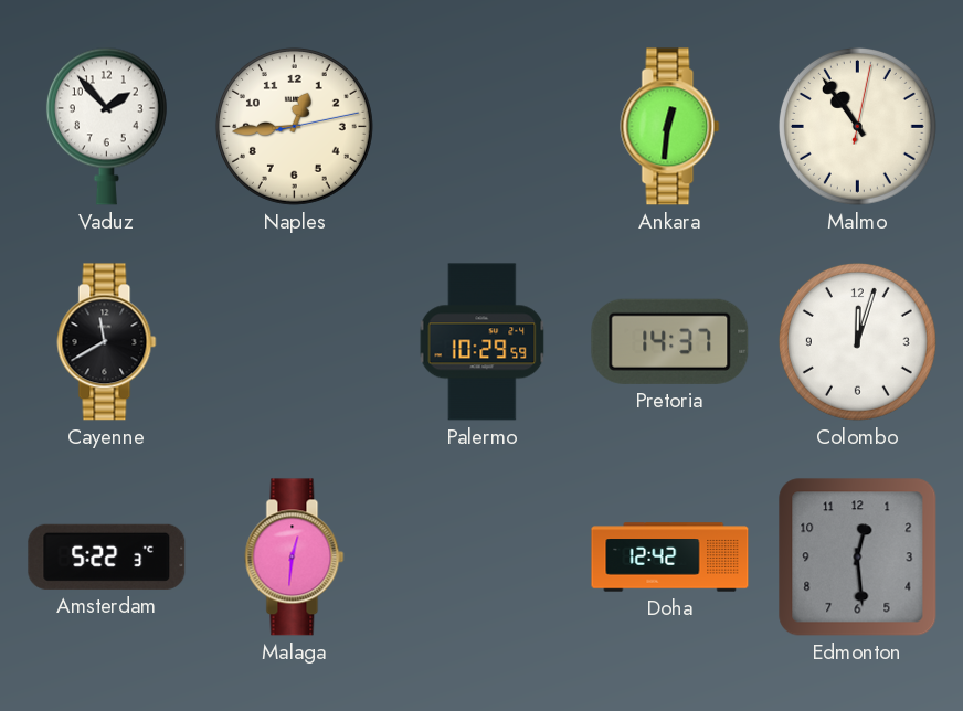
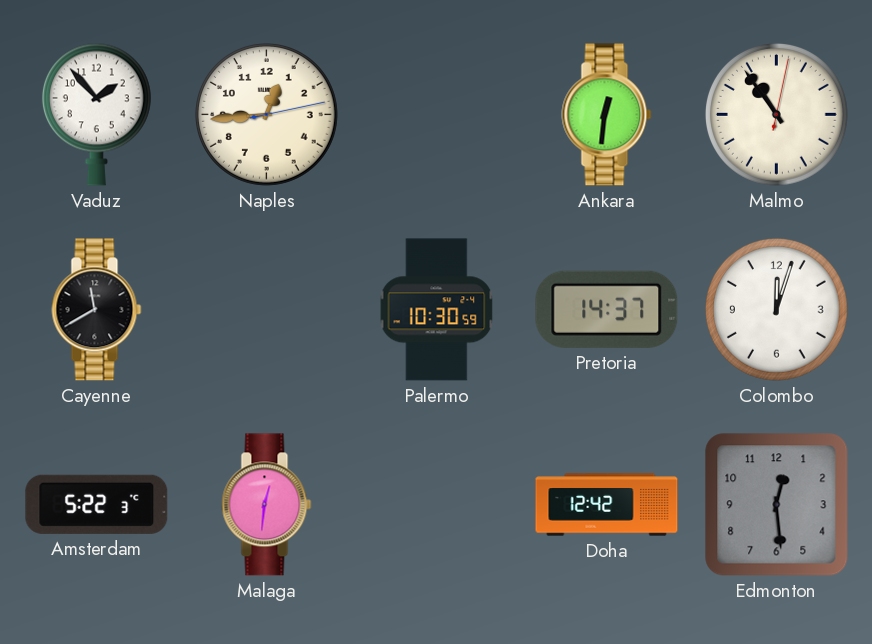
Palermo: 10:29 -> 10:30
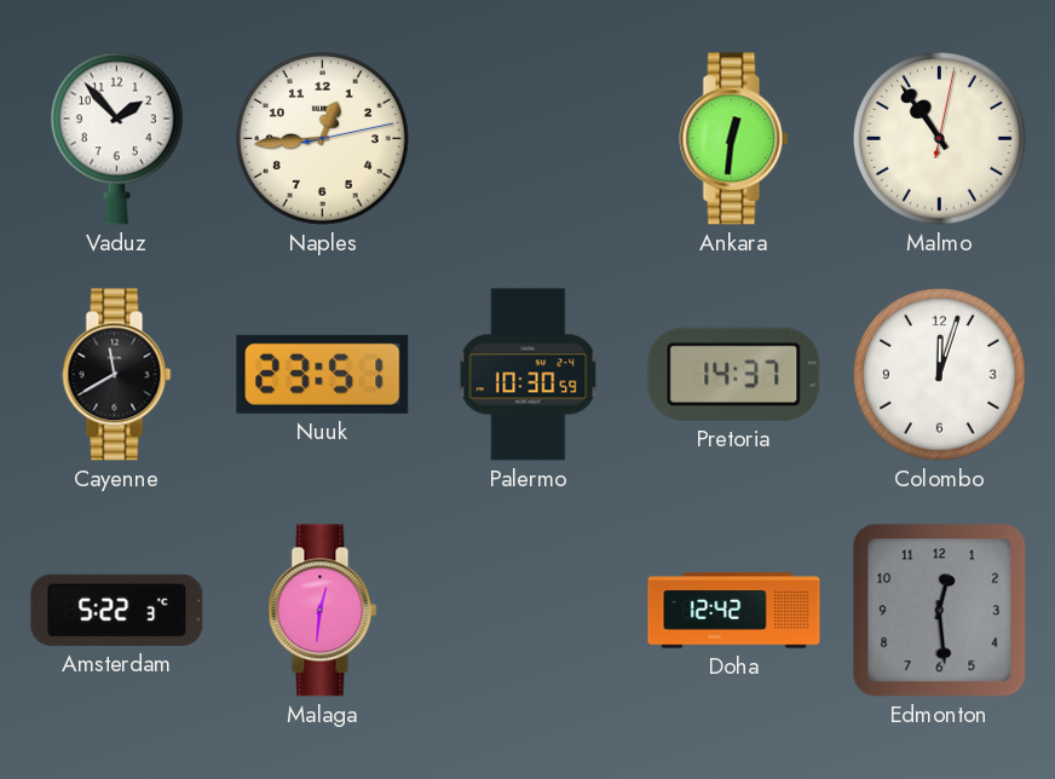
Nuuk: none -> 23:51
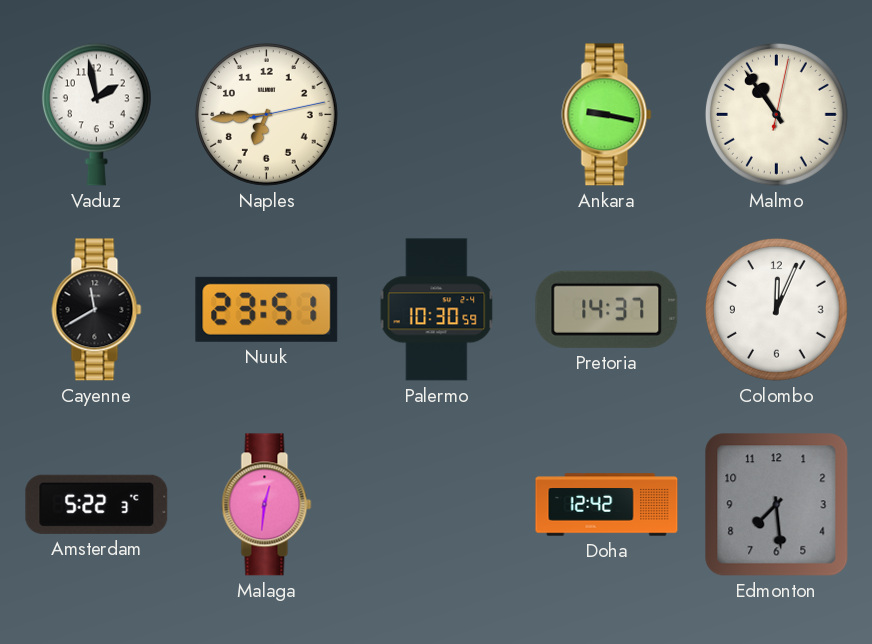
Vaduz: 1:53 -> 1:58
Naples: 12:44 -> 6:44
Ankara: 12:31 -> 9:17
Colombo: 12:03 -> 12:04
Edmonton: 12:29 -> 7:29
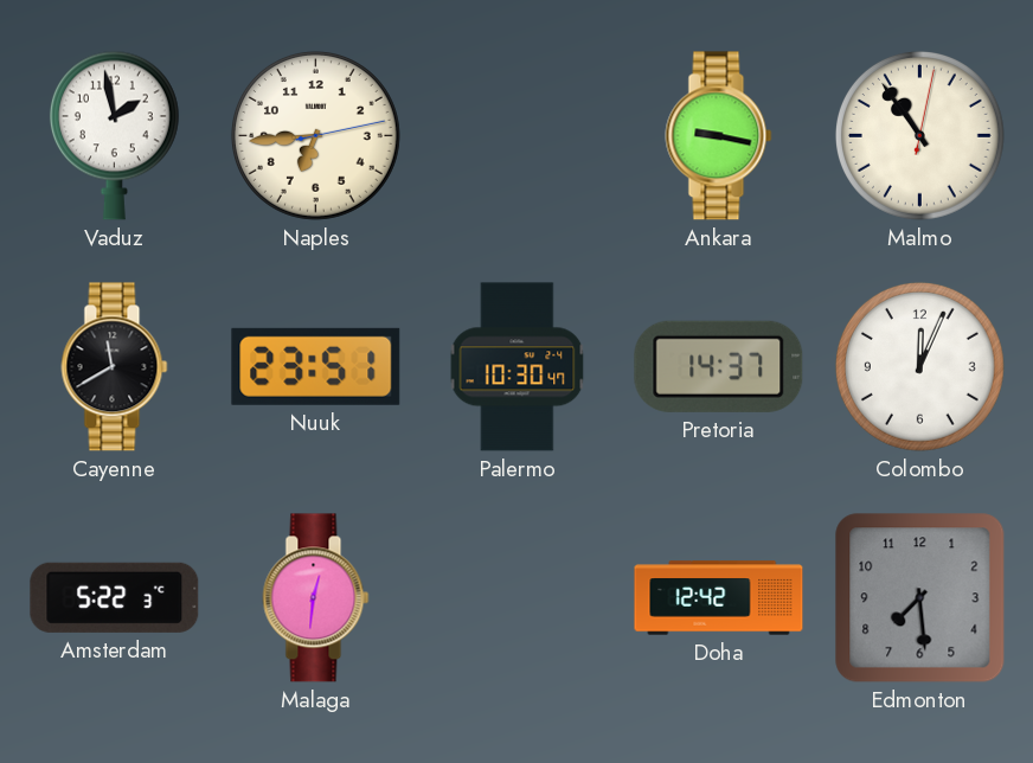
Palermo: 10:30:59 -> 10:30:47
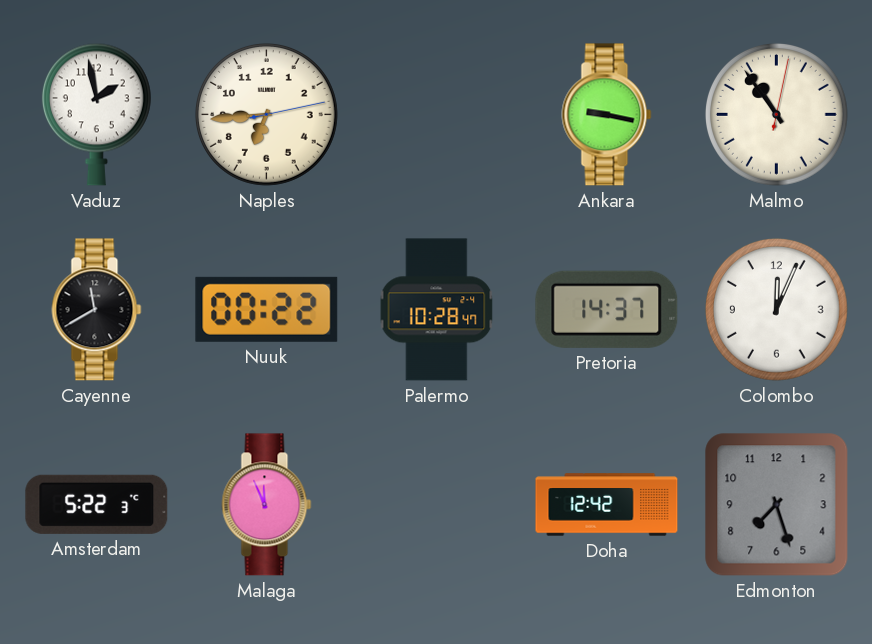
Nuuk: 23:51 -> 00:22
Palermo: 10:30 -> 10:28
Malaga: 12:31 -> 11:56
Edmonton: 7:29 -> 7:27
